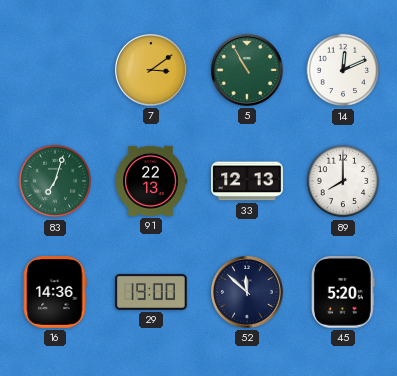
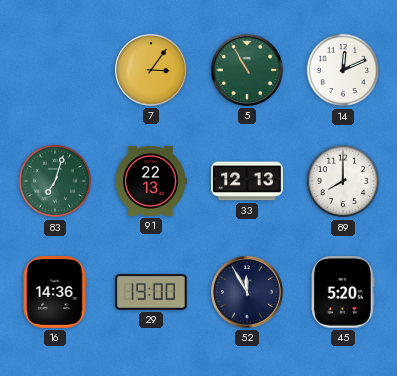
7: 3:09 -> 3:06
52: 11:52 -> 11:55
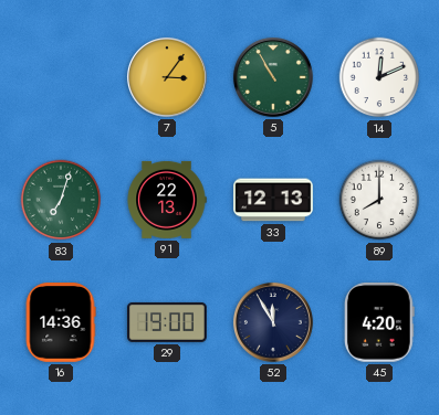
45: 5:20 -> 4:20
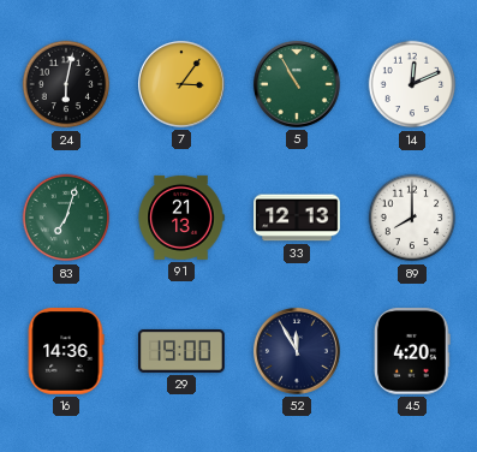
24: none -> 6:02
91: 22:13 -> 21:13
